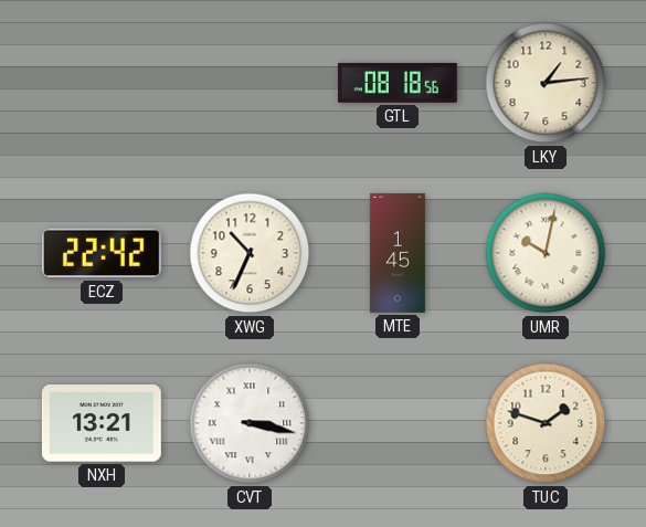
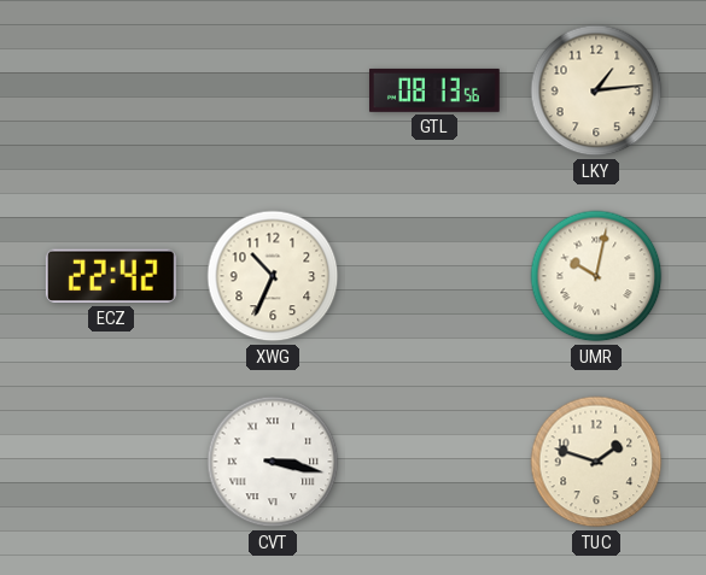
GTL: 08:18 -> 08:13
MTE: 1:45 -> none
NXH: 13:21 -> none
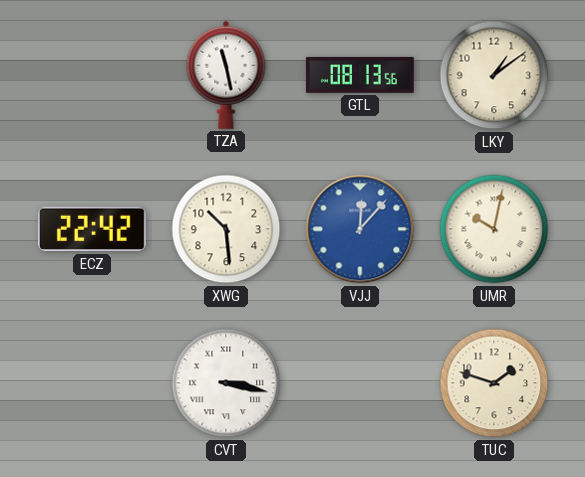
TZA: none -> 11:28
LKY: 1:14 -> 1:09
XWG: 10:34 -> 10:29
VJJ: none -> 12:07
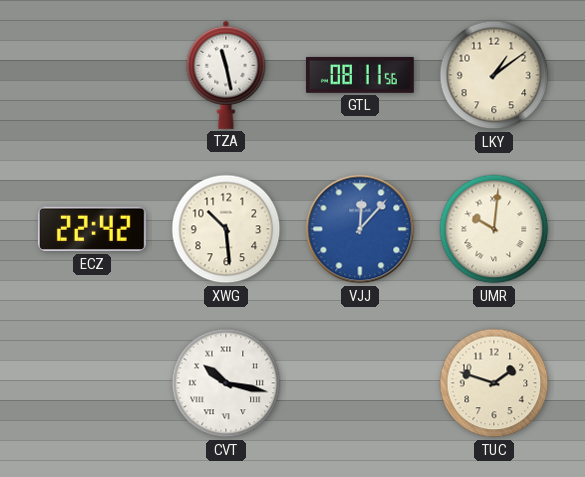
GTL: 08:13 -> 08:11
UMR: 10:02 -> 10:01
CVT: 3:17 -> 10:17
